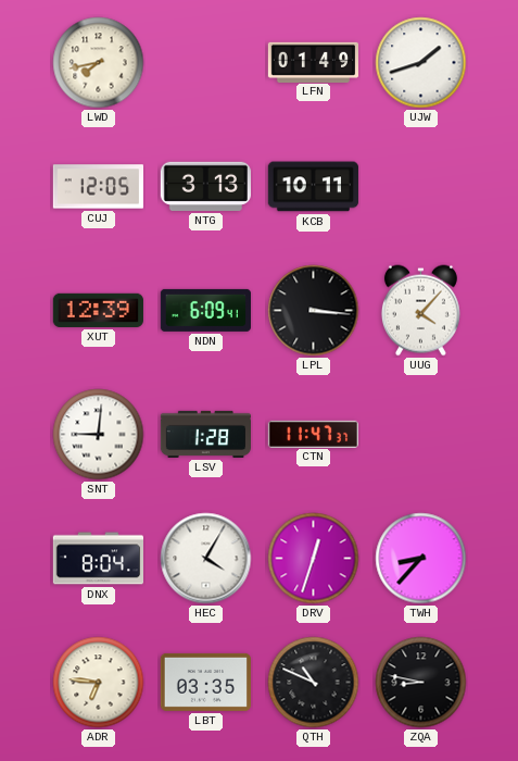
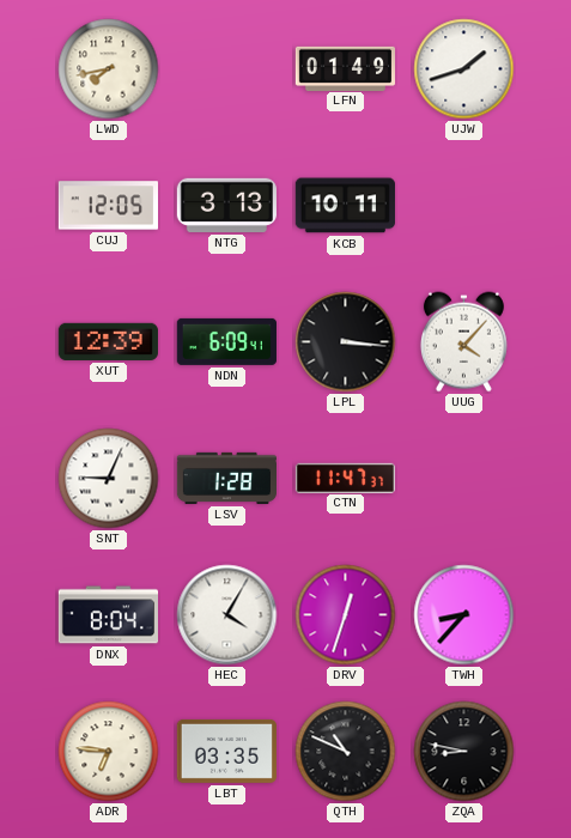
SNT: 9:01 -> 9:04
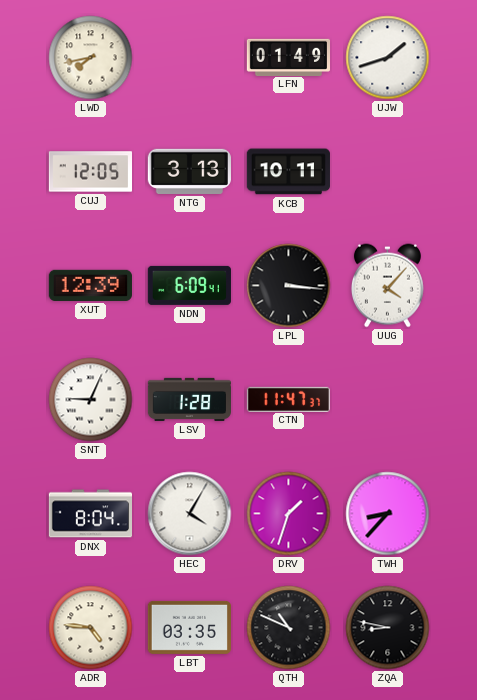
DRV: 12:33 -> 1:33
ADR: 6:46 -> 4:46
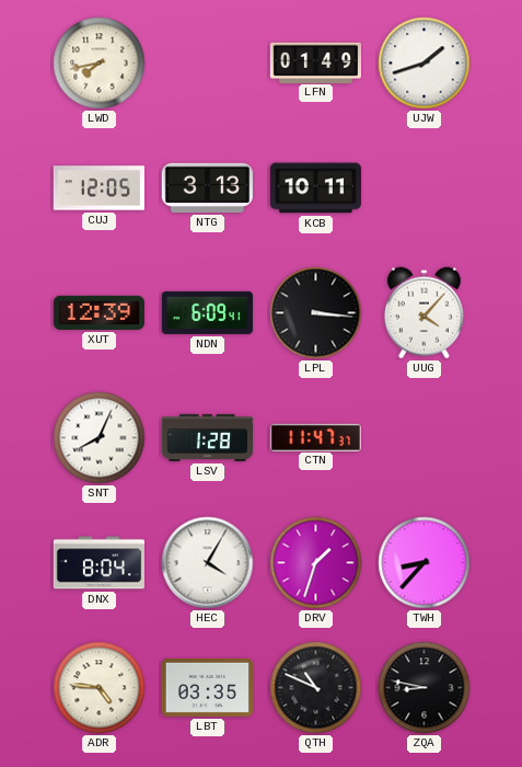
SNT: 9:04 -> 8:04
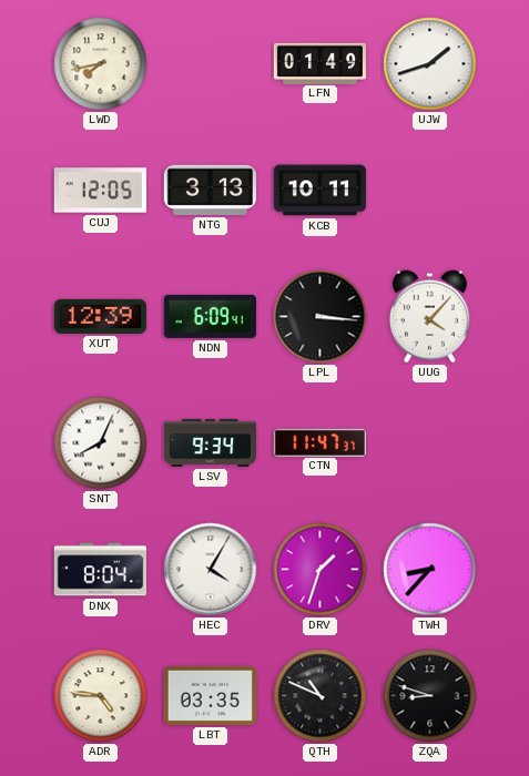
LSV: 1:28 -> 9:34
ZQA: 8:47 -> 8:48
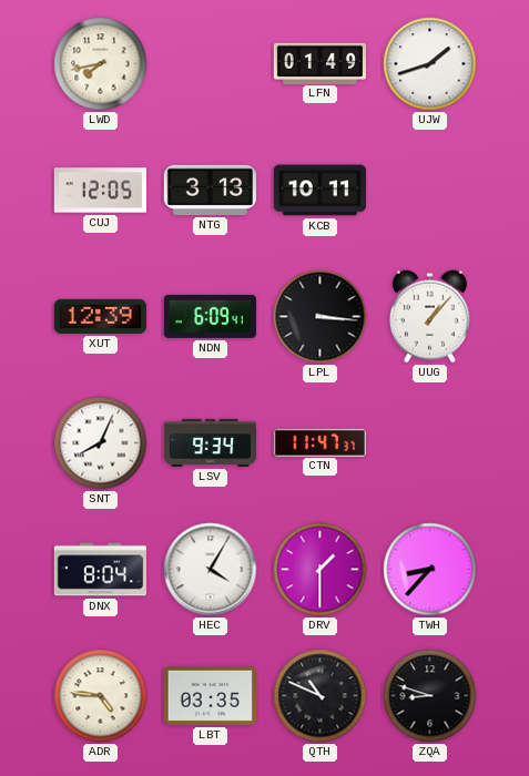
UUG: 4:07 -> 1:07
DRV: 1:33 -> 1:30
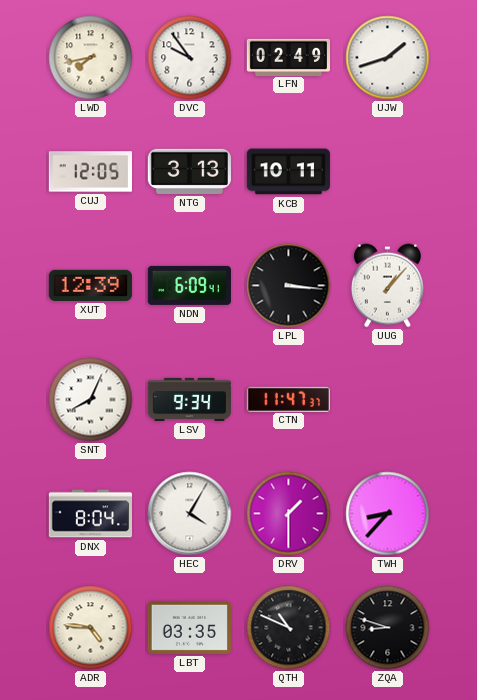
DVC: none -> 9:54
LFN: 01:49 -> 02:49
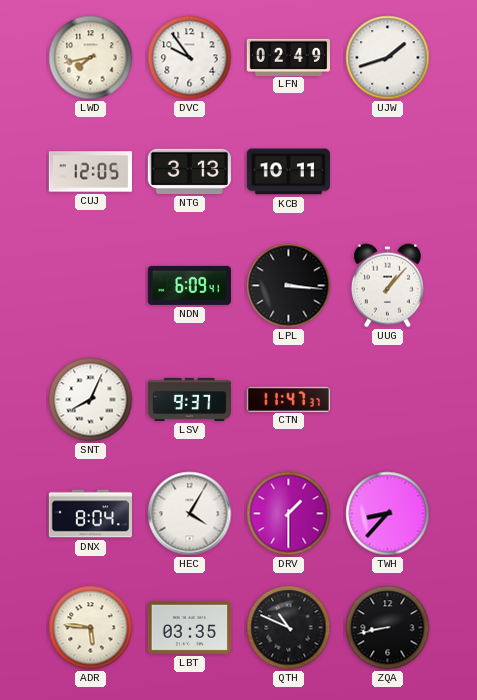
XUT: 12:39 -> none
LSV: 9:34 -> 9:37
ADR: 4:46 -> 5:46
ZQA: 8:48 -> 8:43
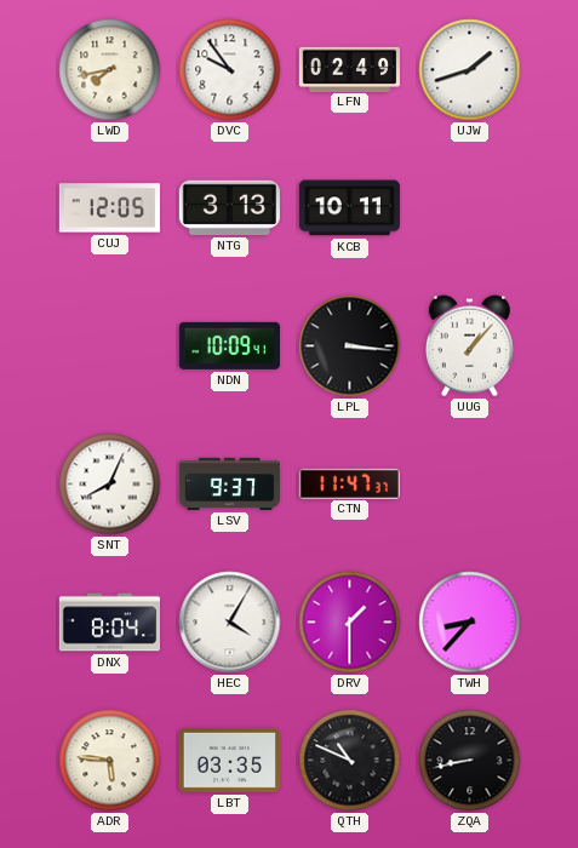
NDN: 6:09 -> 10:09
